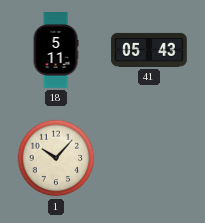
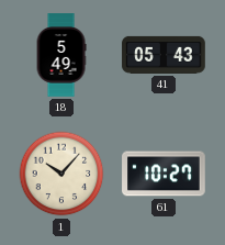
18: 5:11 -> 5:49
61: none -> 10:27
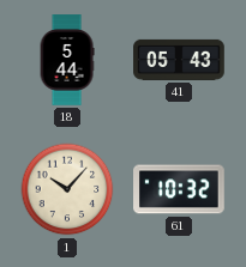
18: 5:49 -> 5:44
61: 10:27 -> 10:32
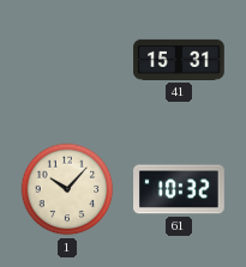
18: 5:44 -> none
41: 05:43 -> 15:31
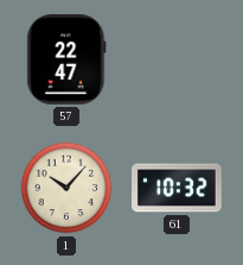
57: none -> 22:47
41: 15:31 -> none
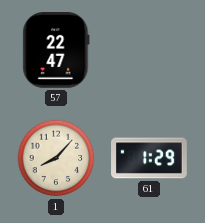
1: 10:07 -> 8:07
61: 10:32 -> 1:29
